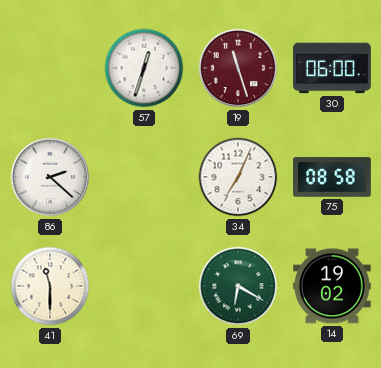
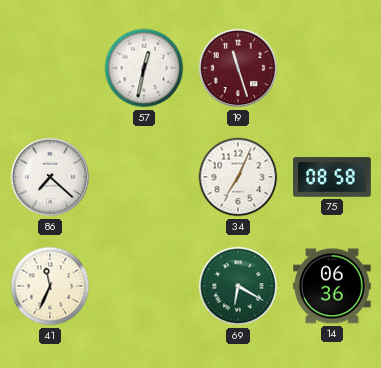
57: 12:33 -> 12:32
30: 06:00 -> none
86: 2:22 -> 7:22
41: 11:30 -> 11:34
14: 19:02 -> 06:36
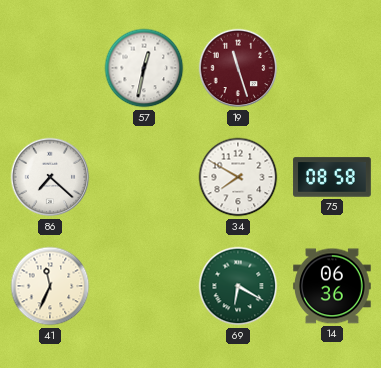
34: 7:04 -> 7:50
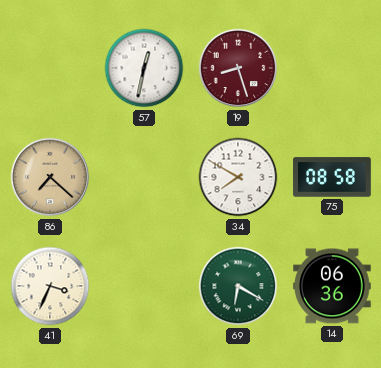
19: 11:27 -> 8:27
86 dial: white -> champagne
41: 11:34 -> 3:34
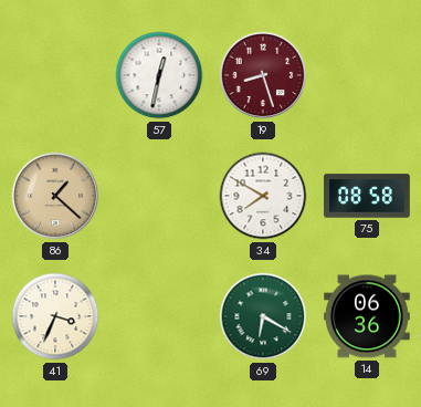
86: 7:22 -> 1:22
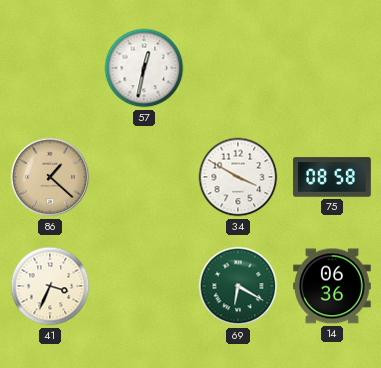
19: 8:27 -> none
34: 7:50 -> 3:50
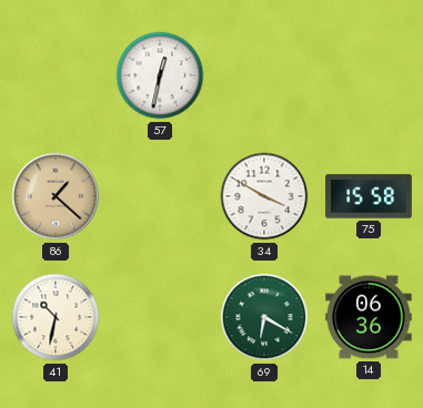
75: 08:58 -> 15:58
41: 3:34 -> 10:32
